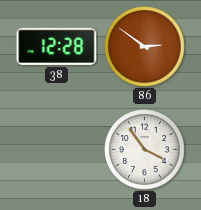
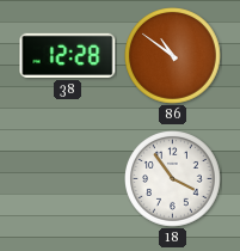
86: 2:51 -> 10:51
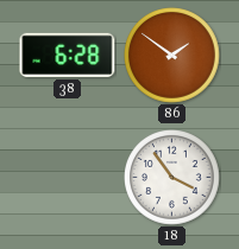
38: 12:28 -> 6:28
86: 10:51 -> 1:51
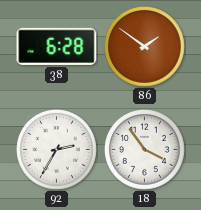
92: none -> 2:35
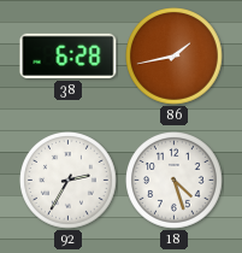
86: 1:51 -> 1:43
18: 3:54 -> 4:27
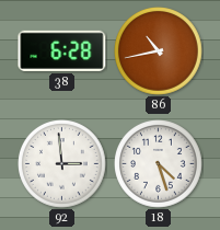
86: 1:43 -> 10:43
92: 2:35 -> 2:59
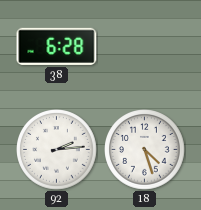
86: 10:43 -> none
92: 2:59 -> 2:14
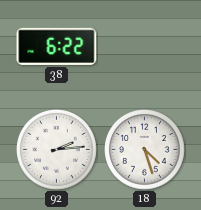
38: 6:28 -> 6:22
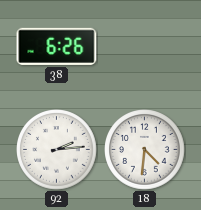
38: 6:22 -> 6:26
18: 4:27 -> 4:31
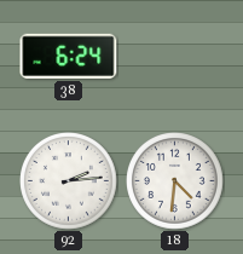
38: 6:26 -> 6:24
